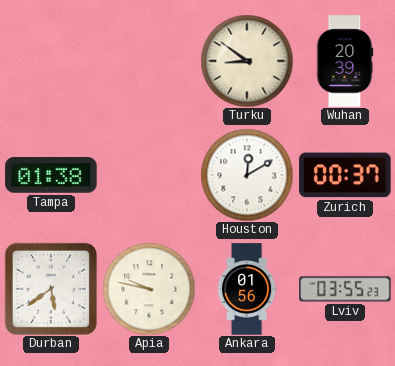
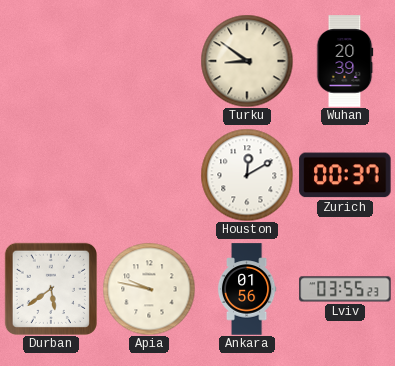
Tampa: 01:38 -> none
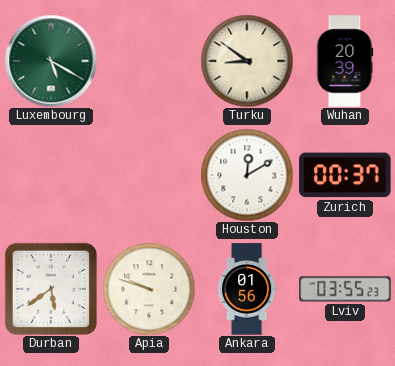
Luxembourg: none -> 5:20
Apia: 9:47 -> 9:48
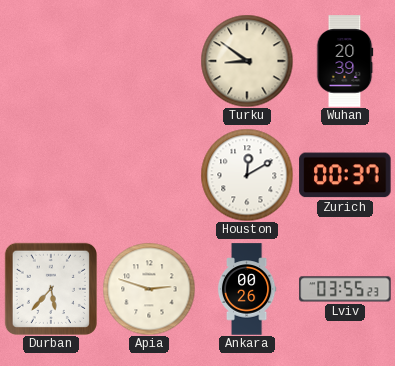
Luxembourg: 5:20 -> none
Durban: 5:39 -> 5:37
Apia: 9:48 -> 2:48
Ankara: 01:56 -> 00:26
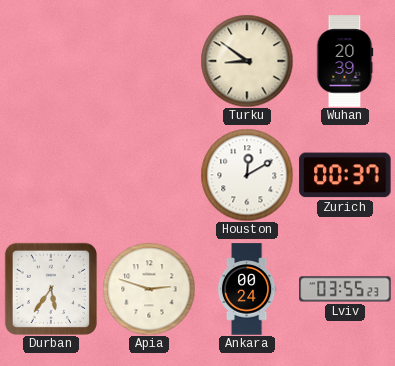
Durban: 5:37 -> 5:36
Ankara: 00:26 -> 00:24
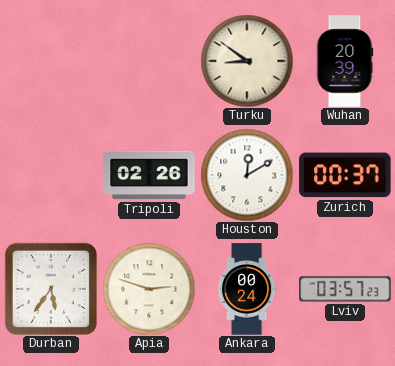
Tripoli: none -> 02:26
Lviv: 03:55 -> 03:57
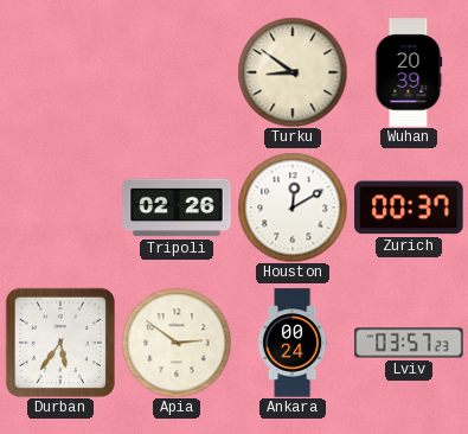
Apia: 2:48 -> 2:51
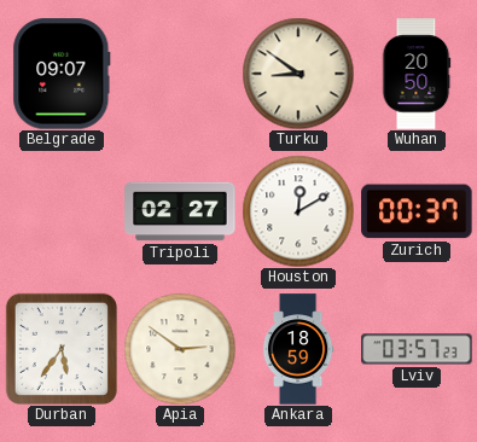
Belgrade: none -> 09:07
Wuhan: 20:39 -> 20:50
Tripoli: 02:26 -> 02:27
Ankara: 00:24 -> 18:59
